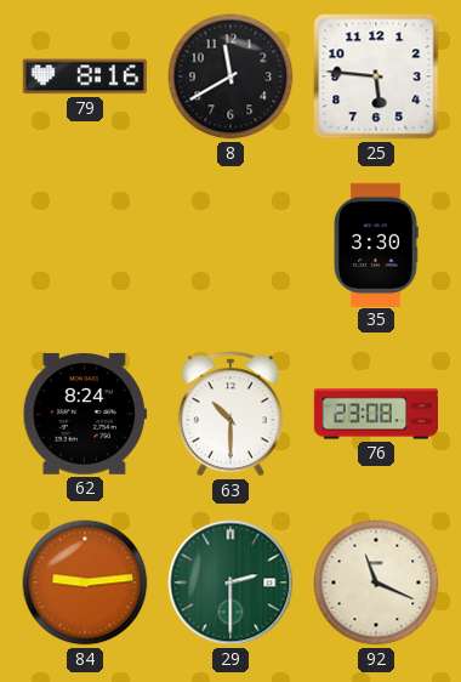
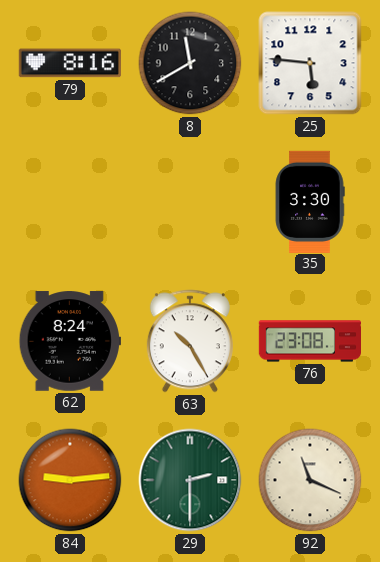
63: 10:30 -> 10:25
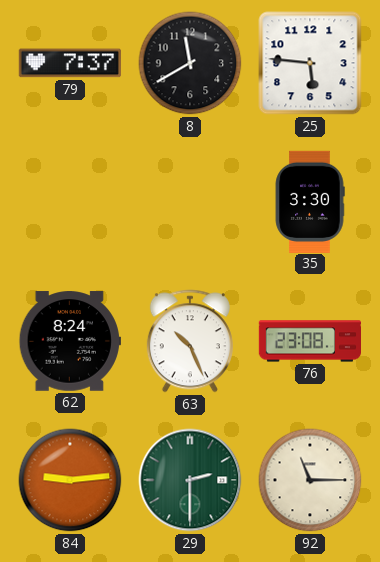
79: 8:16 -> 7:37
63: 10:25 -> 10:26
92: 11:19 -> 11:15
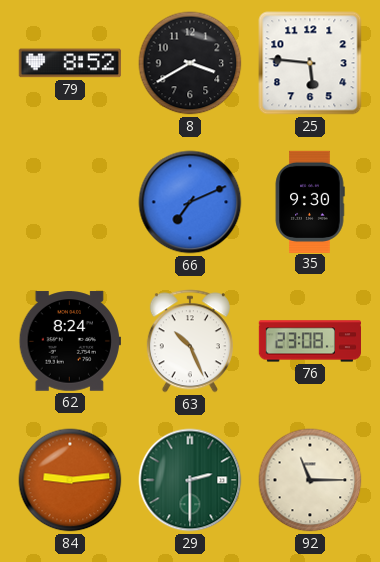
79: 7:37 -> 8:52
8: 11:40 -> 3:40
66: none -> 7:11
35: 3:30 -> 9:30
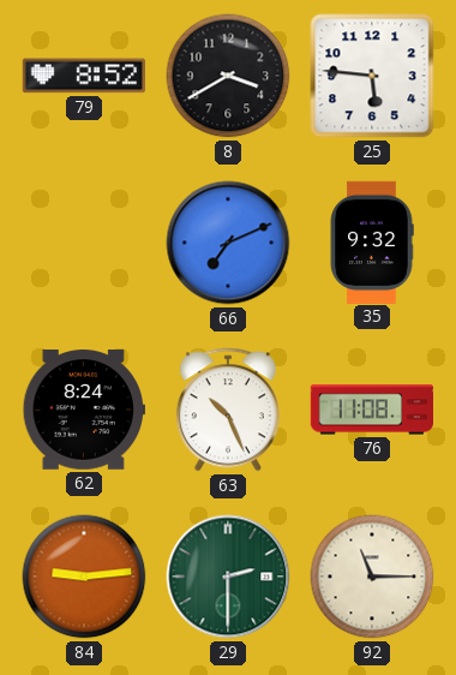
35: 9:30 -> 9:32
76: 23:08 -> 11:08
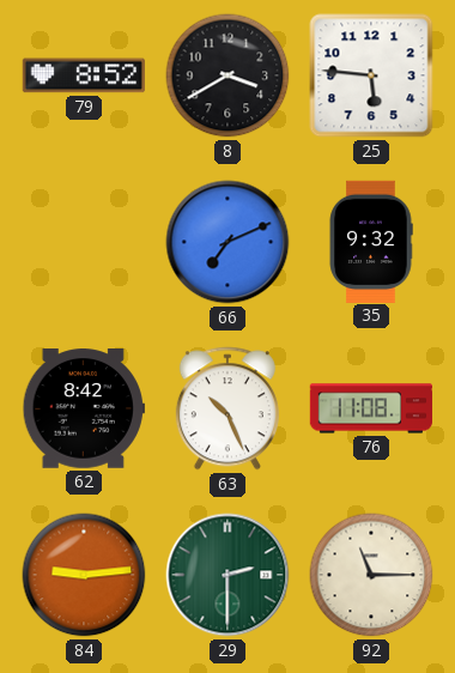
62: 8:24 -> 8:42
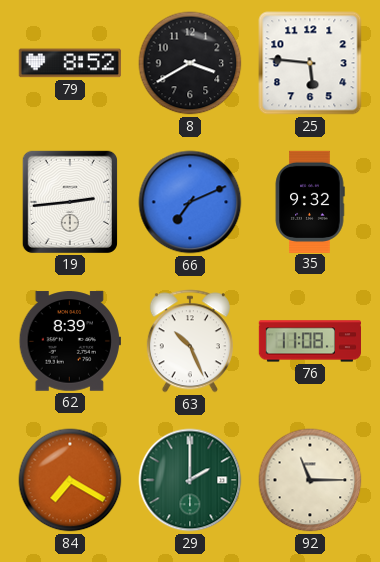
19: none -> 2:44
62: 8:42 -> 8:39
84: 9:14 -> 7:20
29: 2:30 -> 2:00
